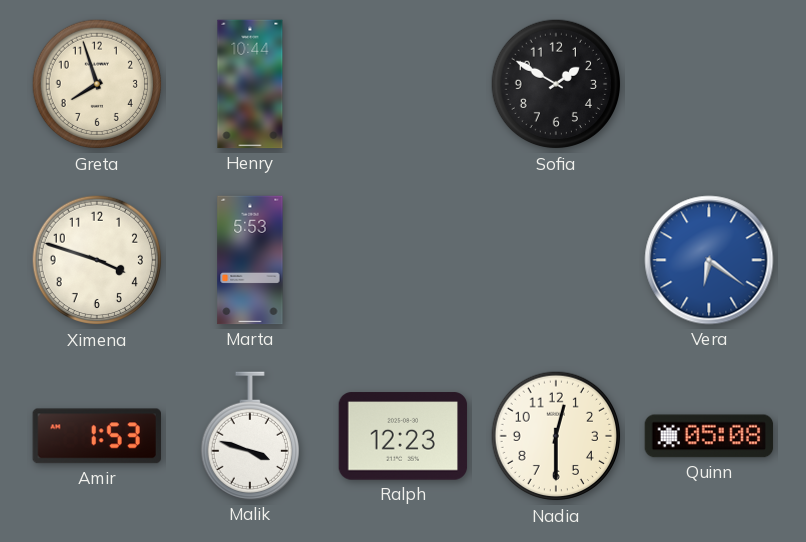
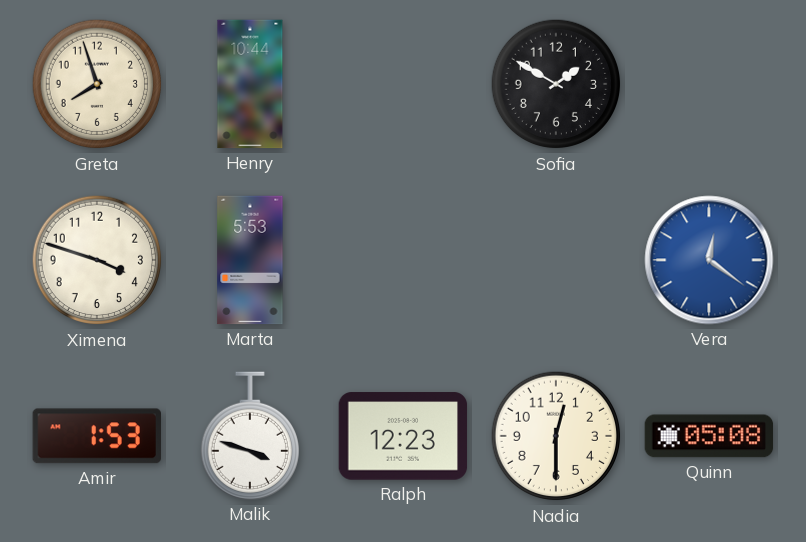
Vera: 6:21 -> 12:21
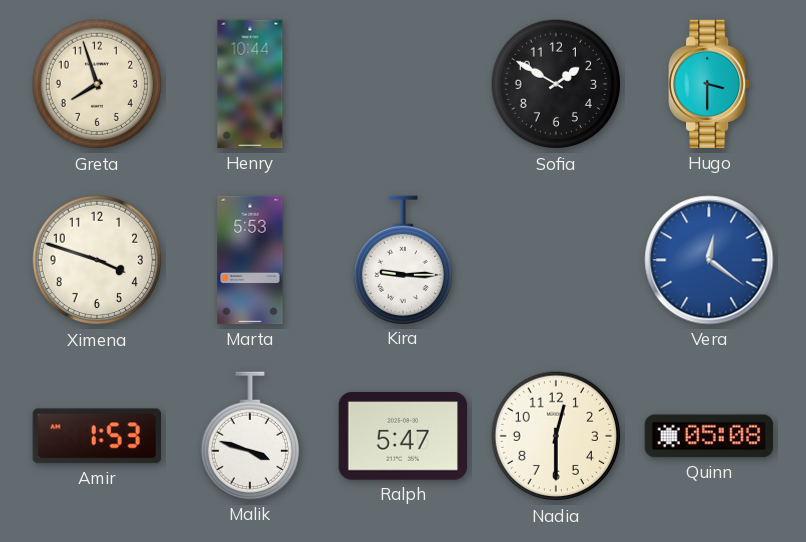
Hugo: none -> 3:30
Kira: none -> 9:15
Ralph: 12:23 -> 5:47
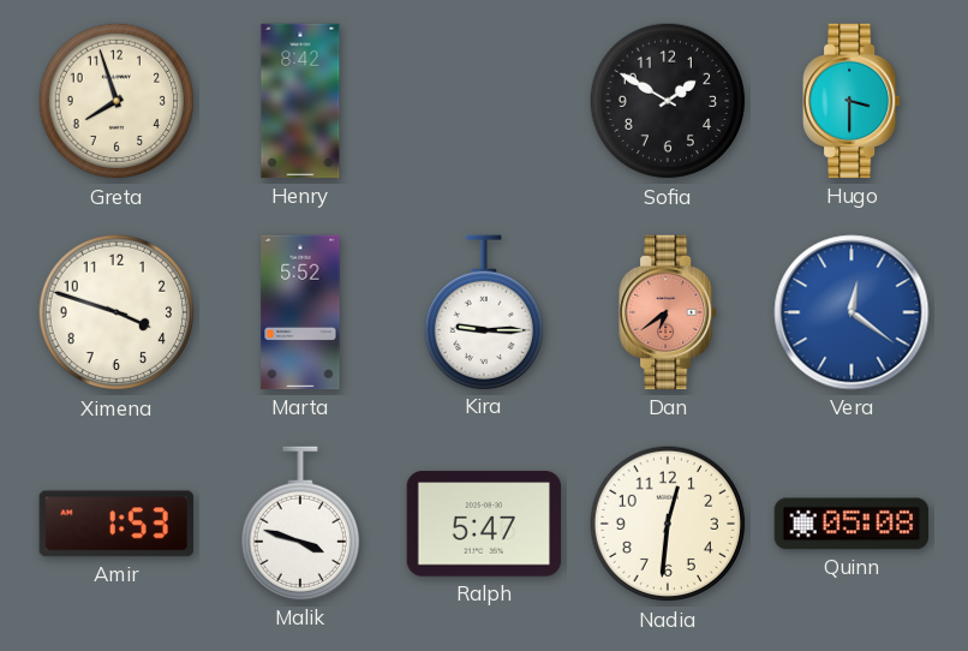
Henry: 10:44 -> 8:42
Marta: 5:53 -> 5:52
Dan: none -> 6:39
Nadia: 12:30 -> 12:31
